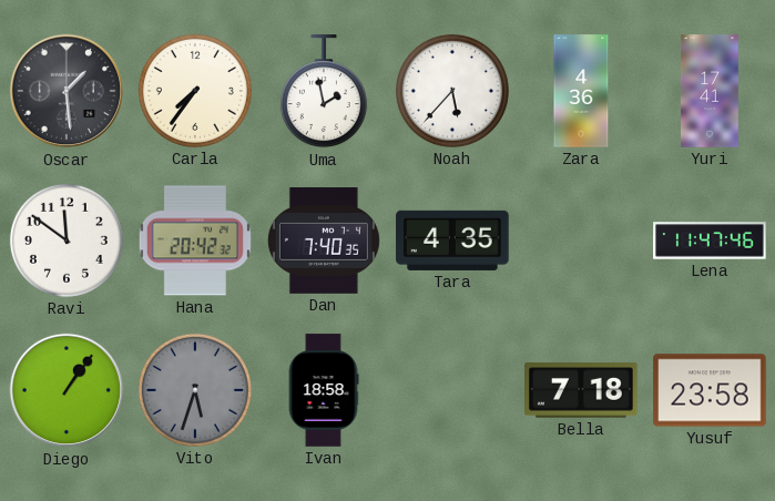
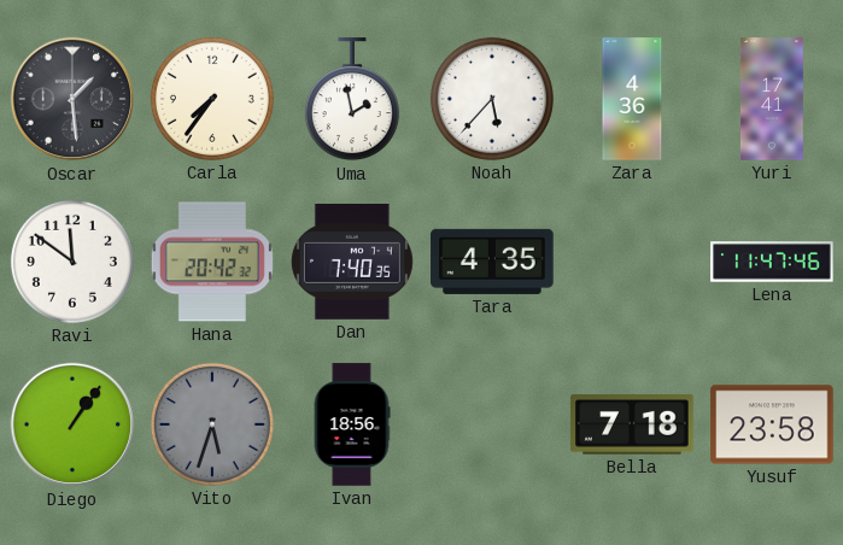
Ivan: 18:58 -> 18:56
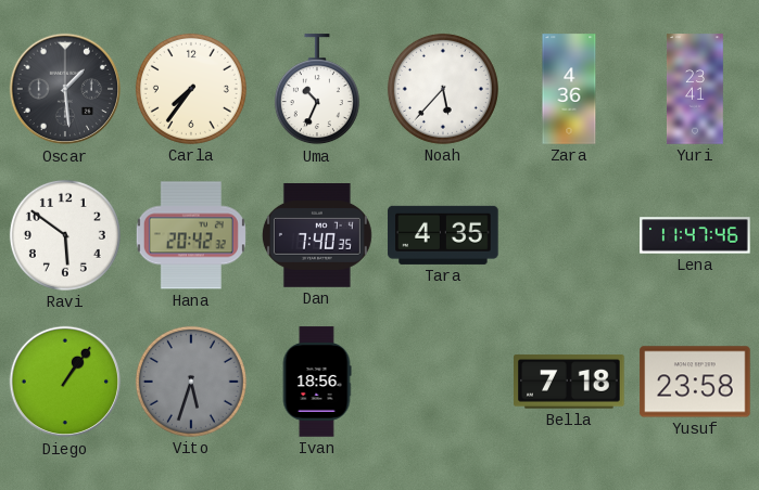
Uma: 1:58 -> 10:34
Yuri: 17:41 -> 23:41
Ravi: 11:51 -> 5:51
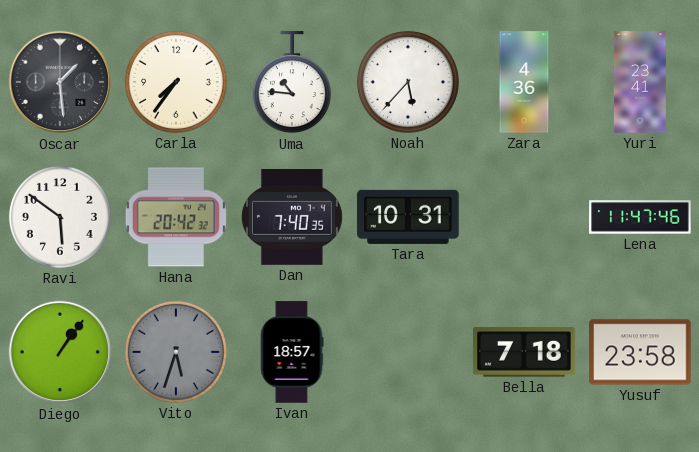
Uma: 10:34 -> 10:46
Tara: 4:35 -> 10:31
Ivan: 18:56 -> 18:57
